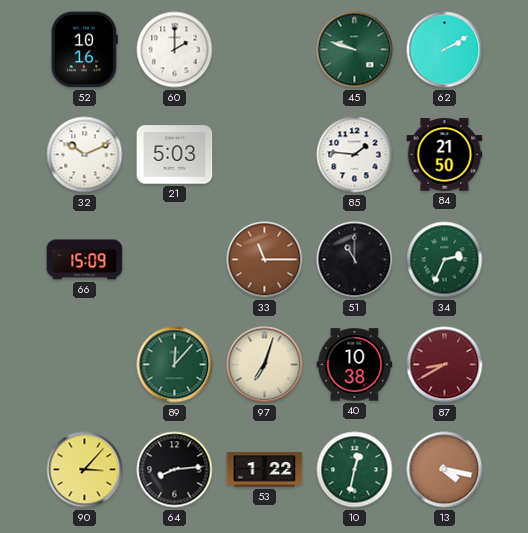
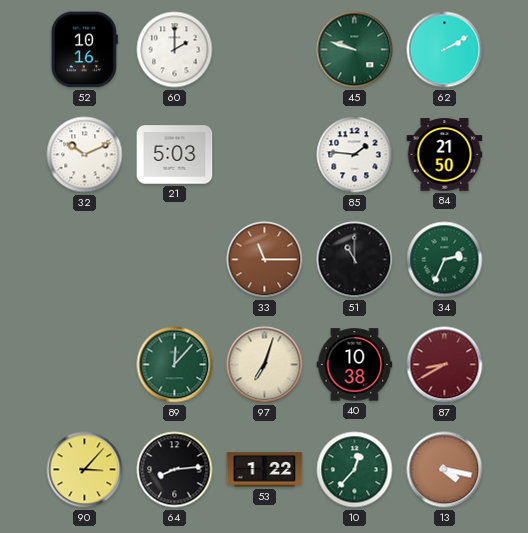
66: 15:09 -> none
10: 12:32 -> 12:37
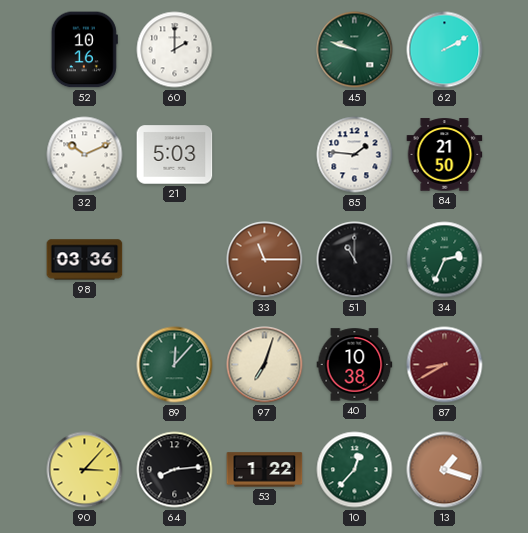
98: none -> 03:36
13: 4:17 -> 1:18
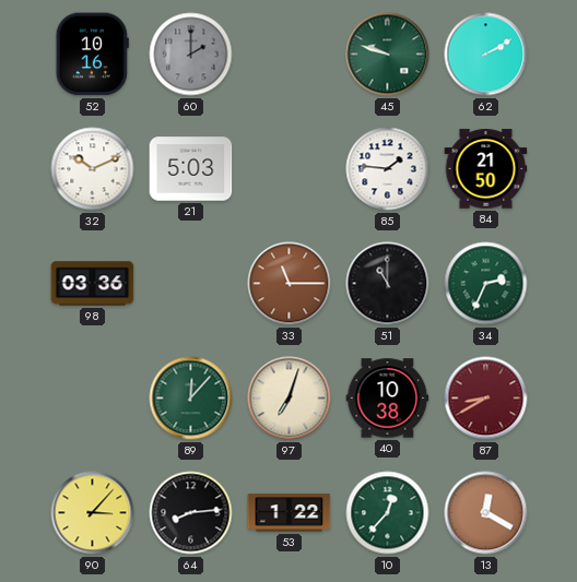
60 dial: white -> grey
13: 1:18 -> 12:20
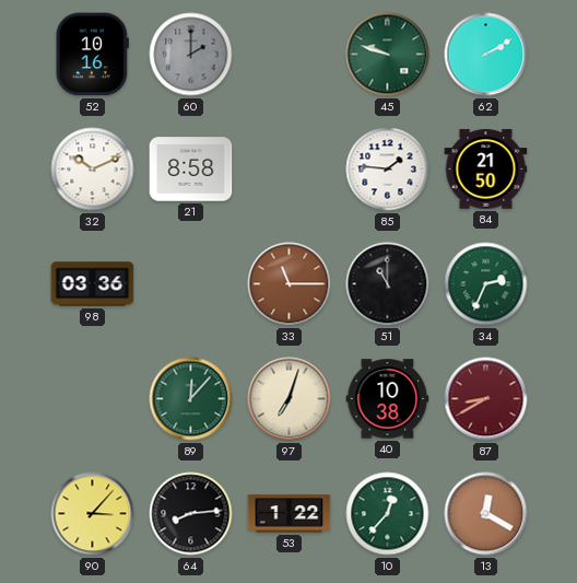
21: 5:03 -> 8:58
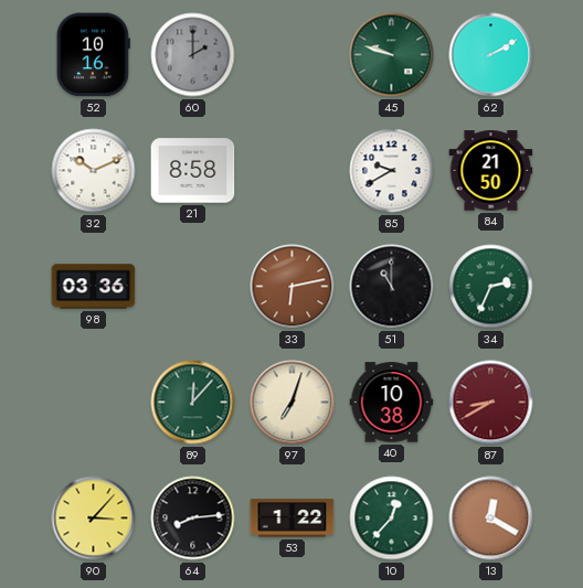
85: 1:46 -> 9:40
33: 11:15 -> 6:13
